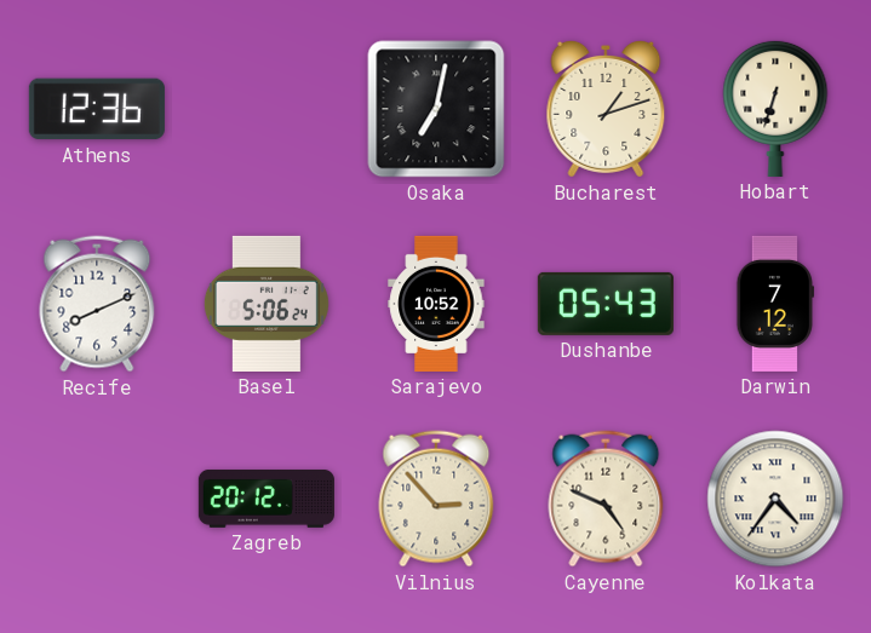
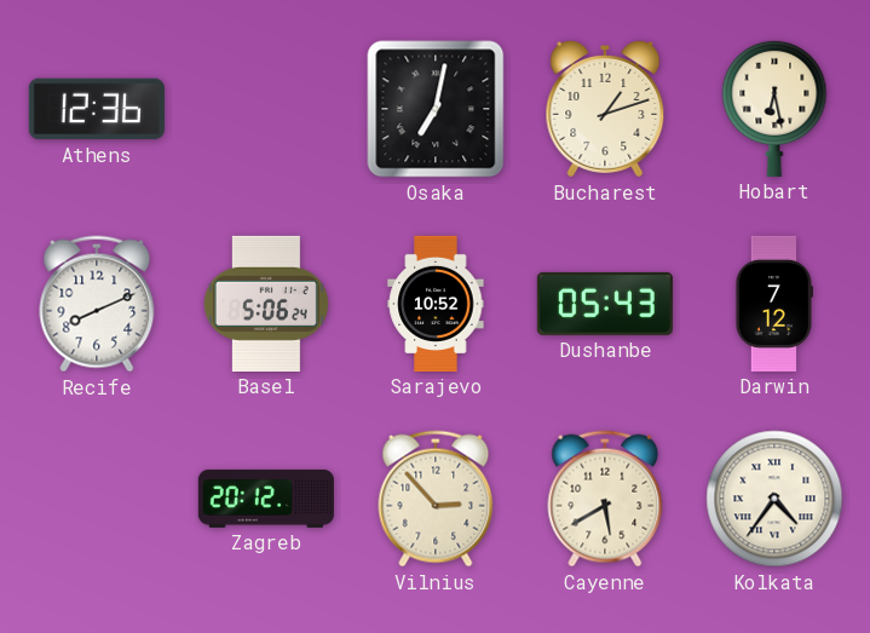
Hobart: 6:33 -> 6:28
Cayenne: 4:49 -> 5:40
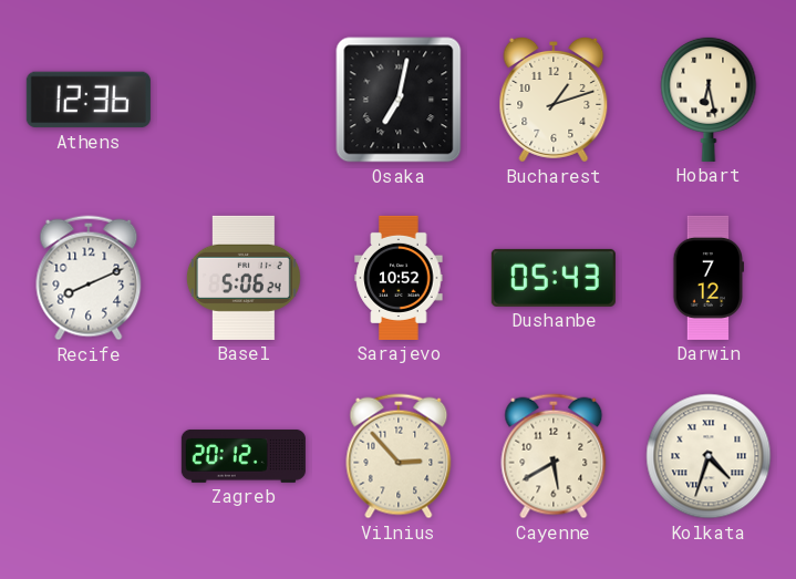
Kolkata: 4:36 -> 4:33
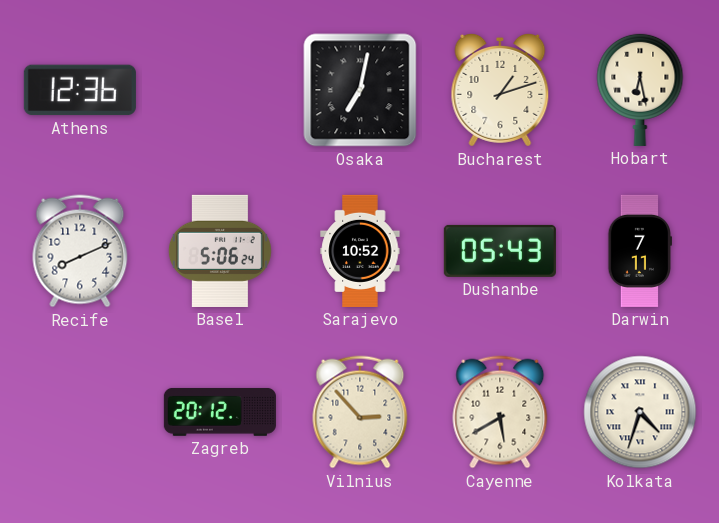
Darwin: 7:12 -> 7:11
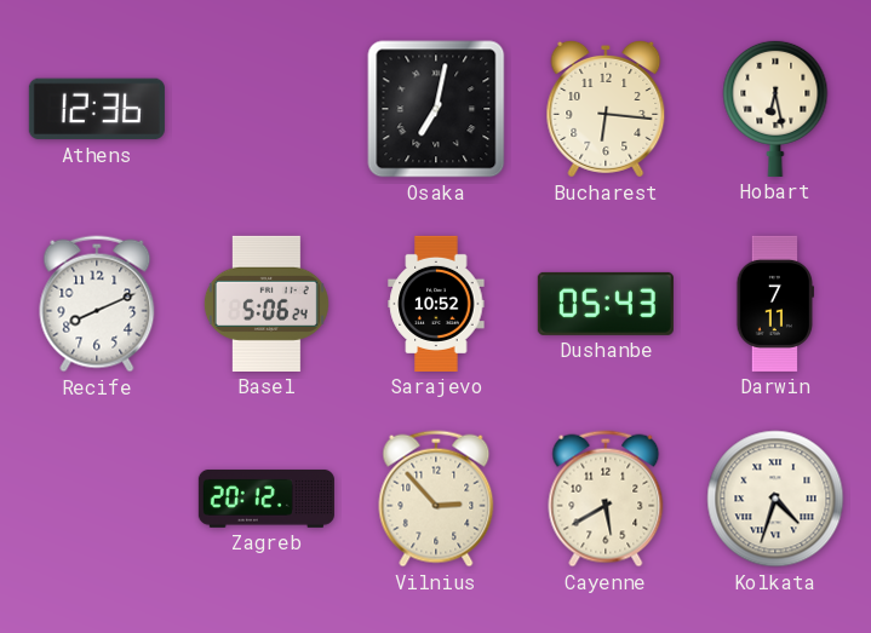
Bucharest: 1:12 -> 6:16
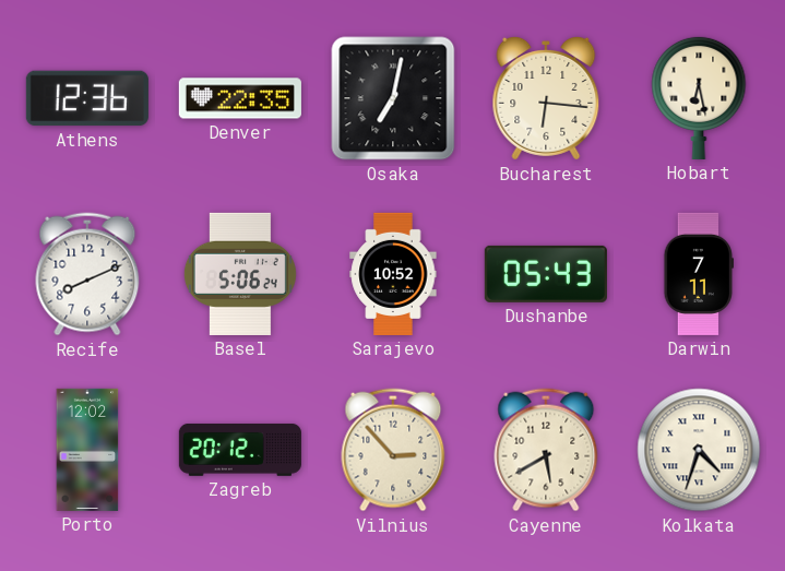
Denver: none -> 22:35
Porto: none -> 12:02
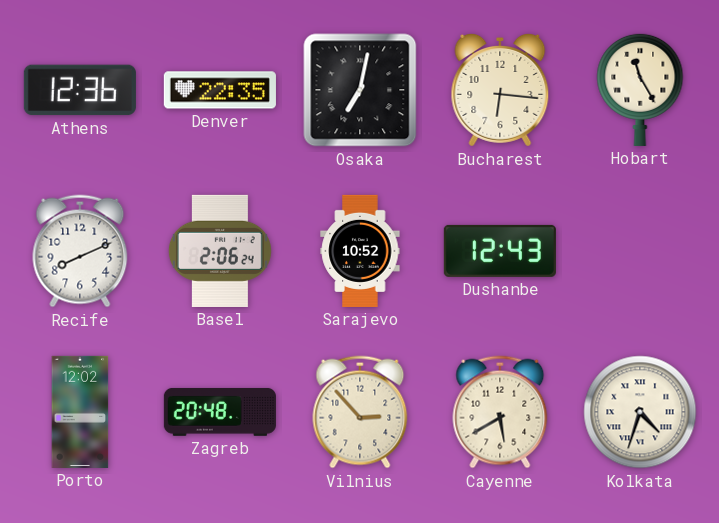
Hobart: 6:28 -> 11:25
Basel: 5:06 -> 2:06
Dushanbe: 05:43 -> 12:43
Darwin: 7:11 -> none
Zagreb: 20:12 -> 20:48
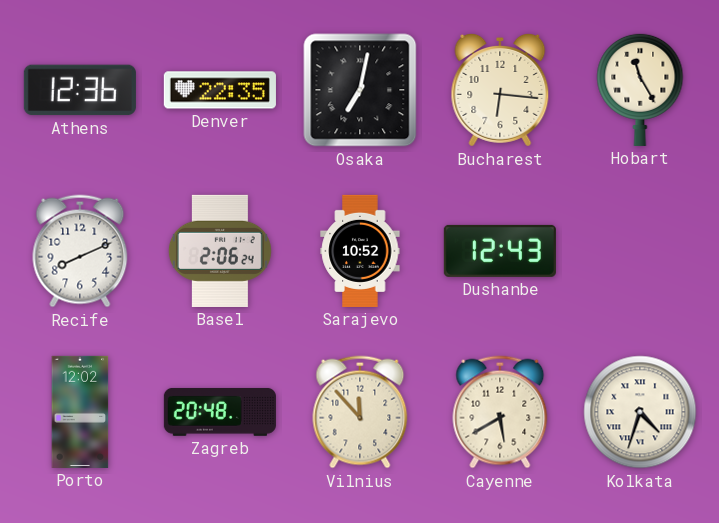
Vilnius: 2:53 -> 11:53
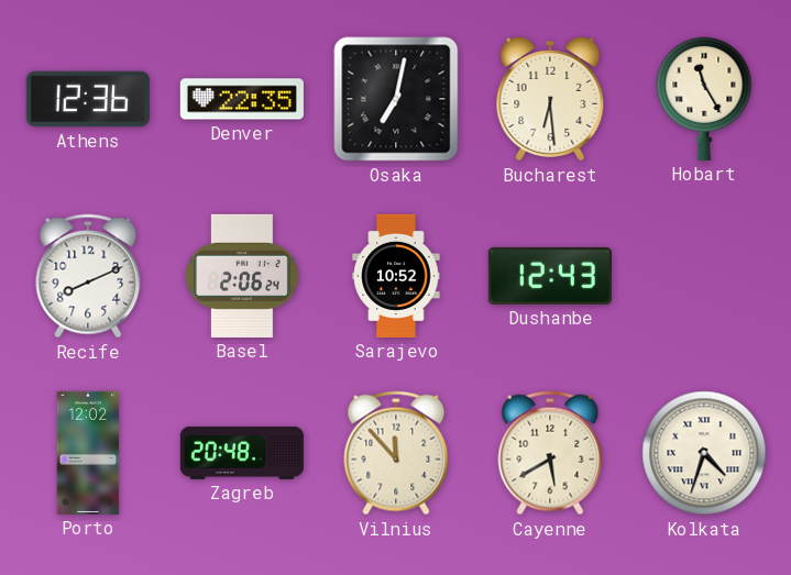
Bucharest: 6:16 -> 6:29
